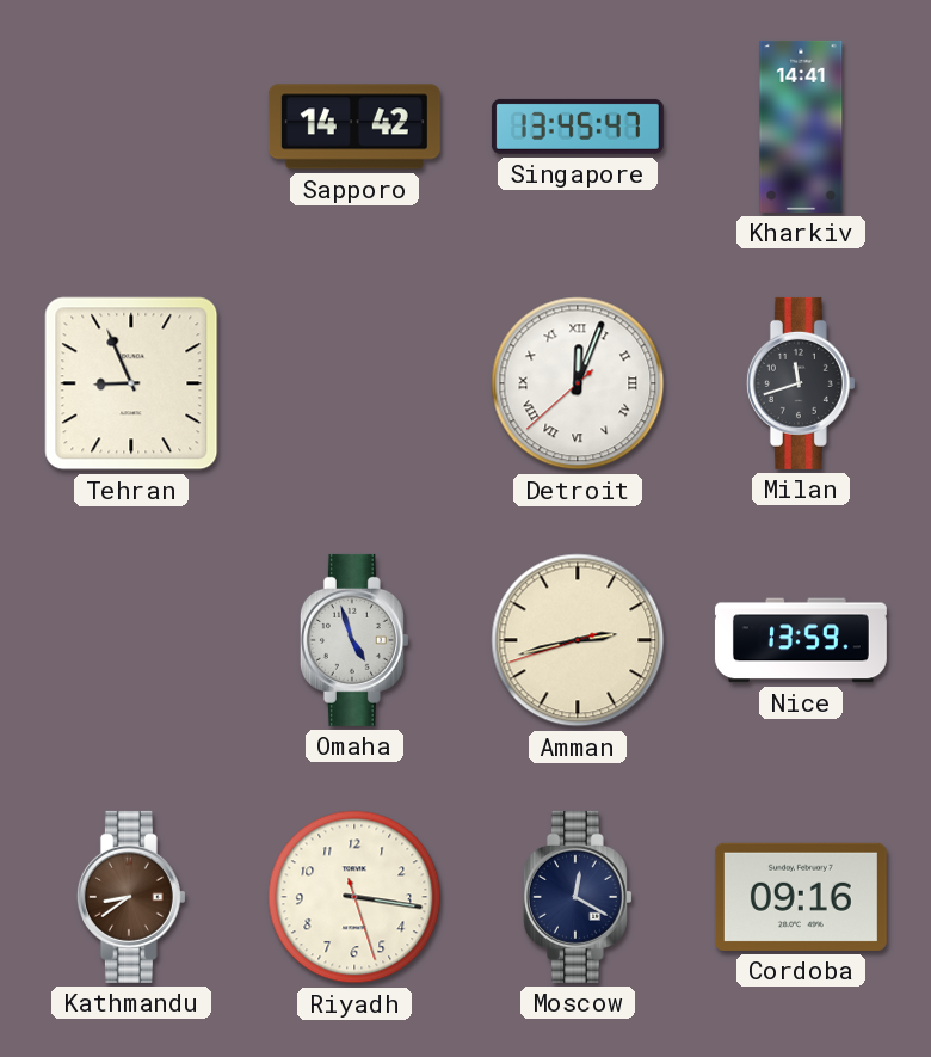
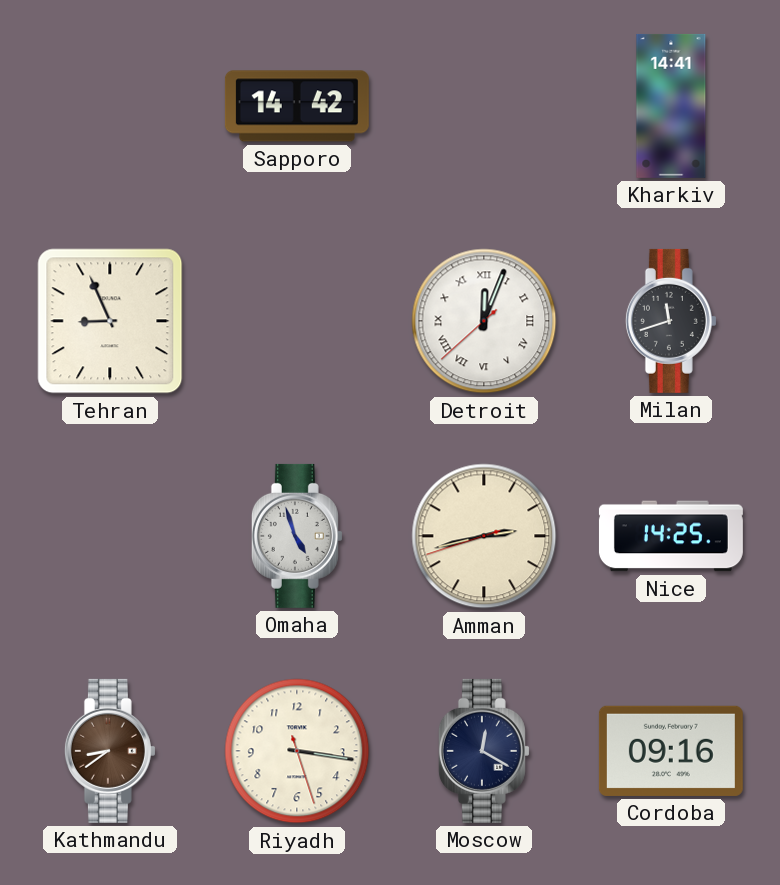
Singapore: 13:45 -> none
Nice: 13:59 -> 14:25
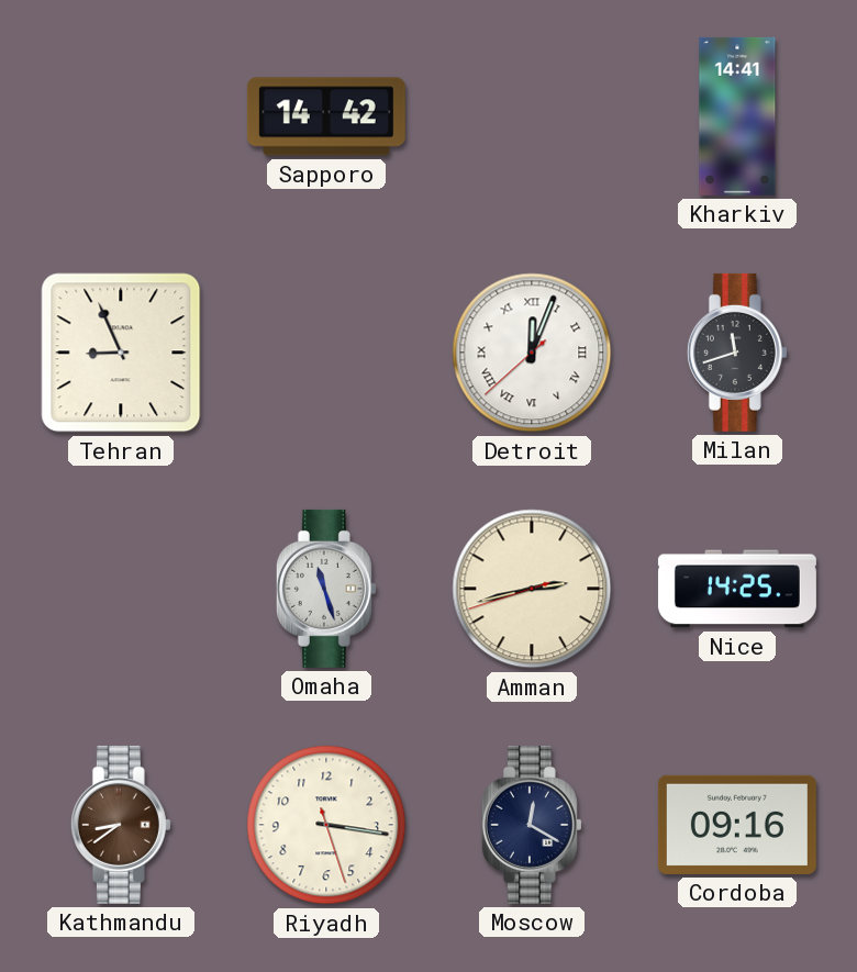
Omaha: 4:57 -> 11:27
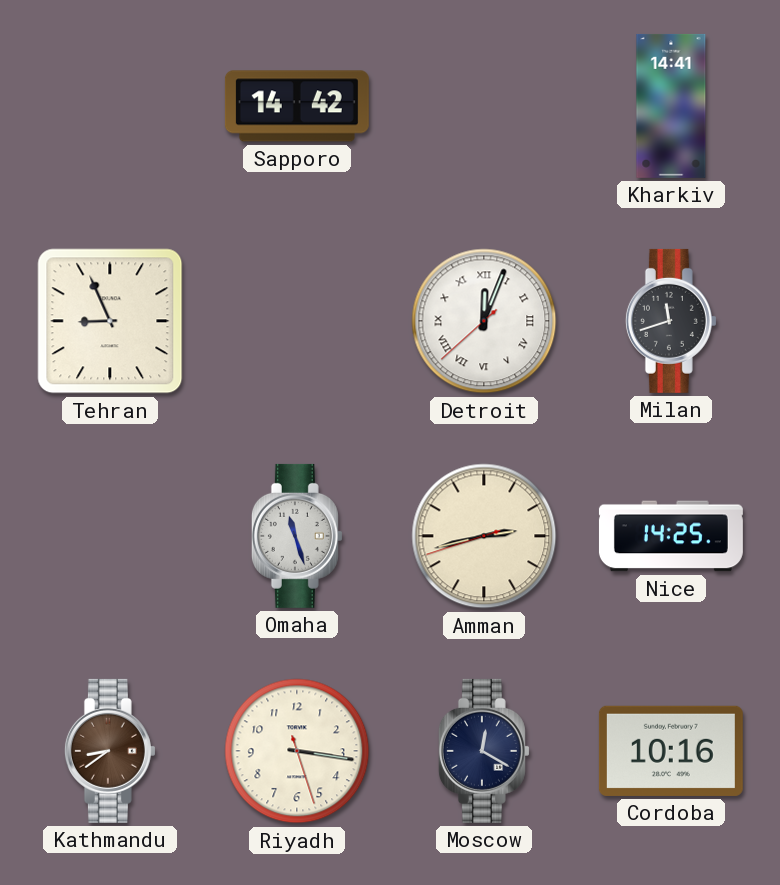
Cordoba: 09:16 -> 10:16
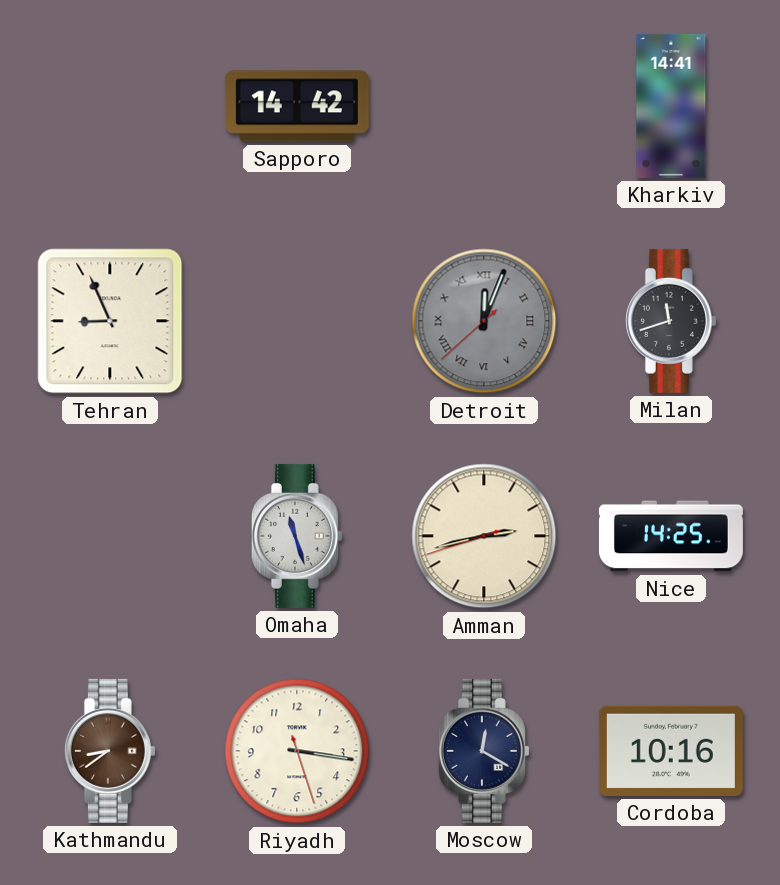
Detroit dial: white -> grey
